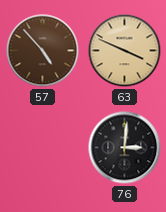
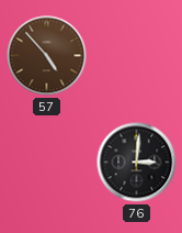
63: 3:49 -> none
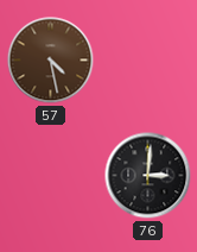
57: 4:53 -> 4:28
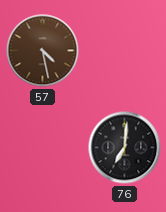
76: 3:01 -> 7:01
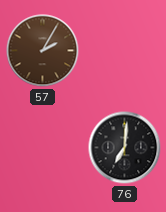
57: 4:28 -> 2:05
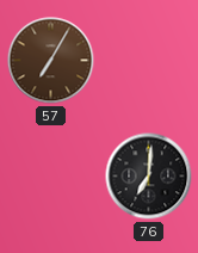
57: 2:05 -> 7:05
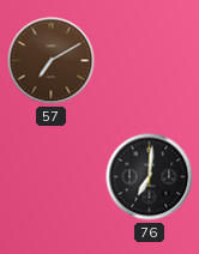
57: 7:05 -> 7:10
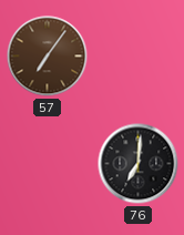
57: 7:10 -> 7:06
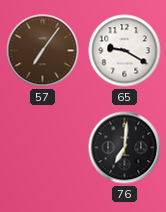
65: none -> 9:20
